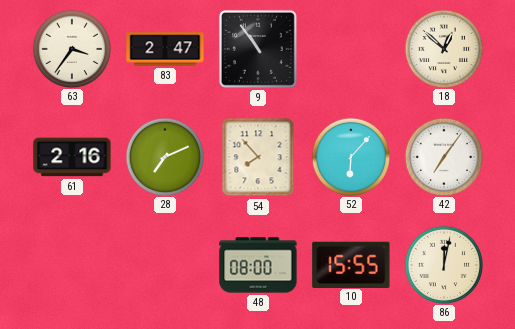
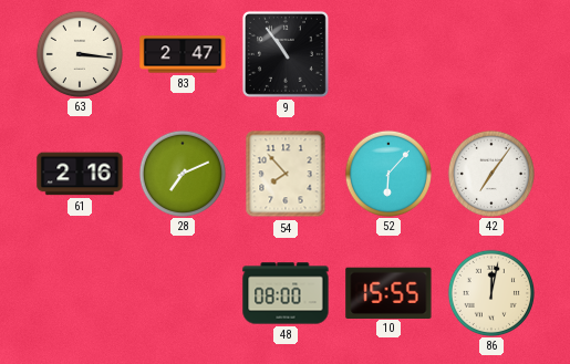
63: 3:36 -> 3:16
18: 12:52 -> none
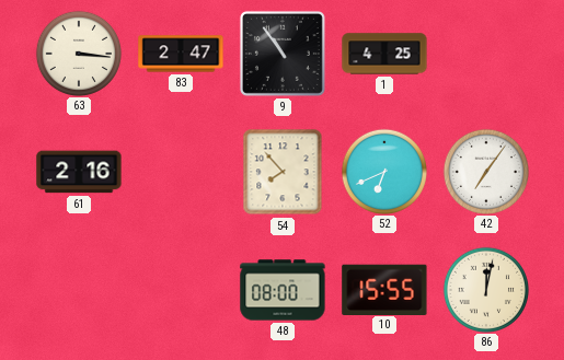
1: none -> 4:25
28: 7:11 -> none
52: 6:07 -> 6:41
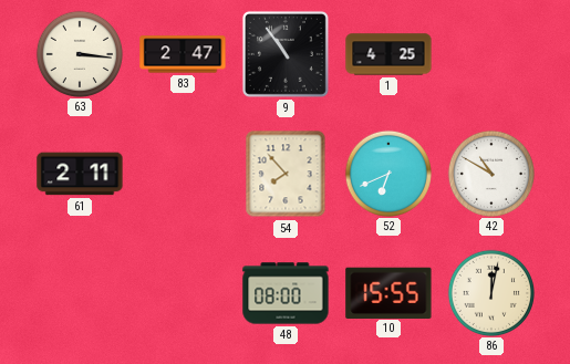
61: 2:16 -> 2:11
42: 7:06 -> 10:50
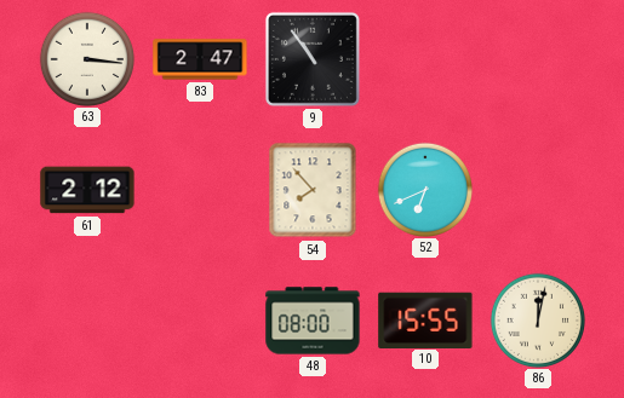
1: 4:25 -> none
61: 2:11 -> 2:12
42: 10:50 -> none
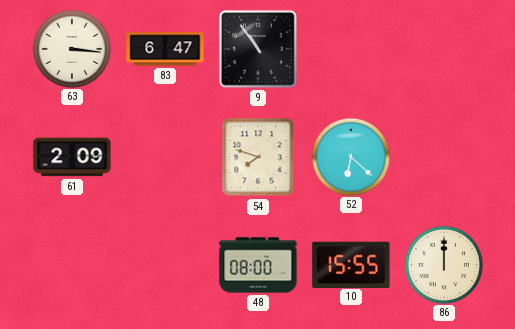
83: 2:47 -> 6:47
61: 2:12 -> 2:09
54: 7:53 -> 7:48
52: 6:41 -> 6:22
86: 12:02 -> 12:00
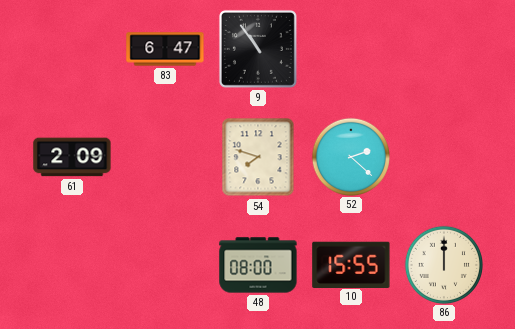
63: 3:16 -> none
52: 6:22 -> 2:22
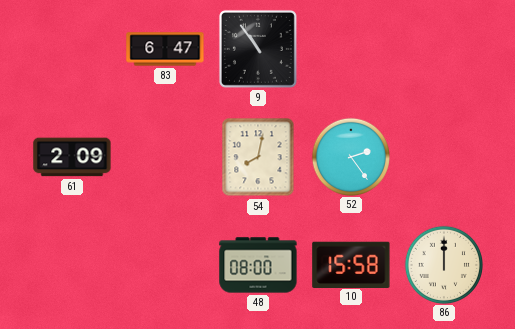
54: 7:48 -> 8:02
52: 2:22 -> 2:24
10: 15:55 -> 15:58
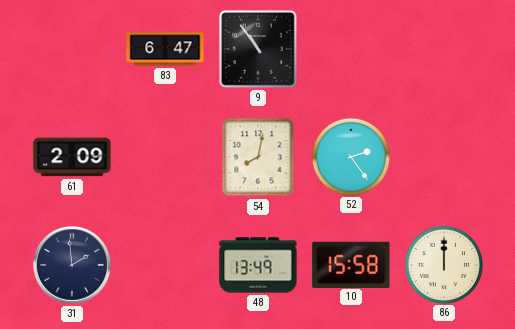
31: none -> 1:59
48: 08:00 -> 13:49
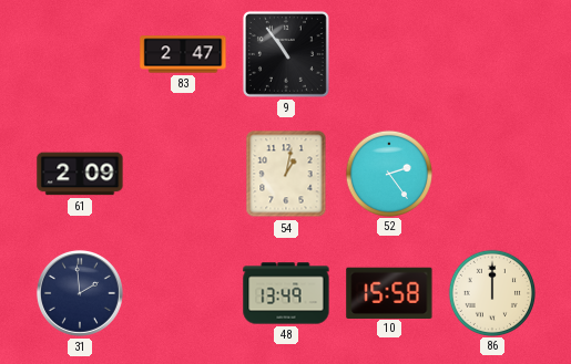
83: 6:47 -> 2:47
54: 8:02 -> 1:02
